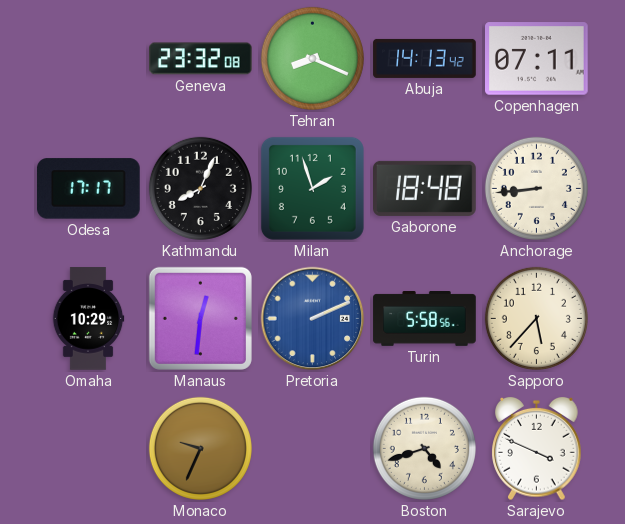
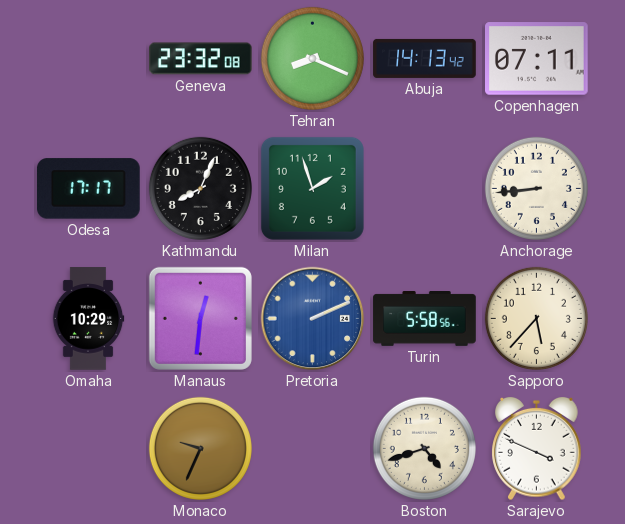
Gaborone: 18:48 -> none
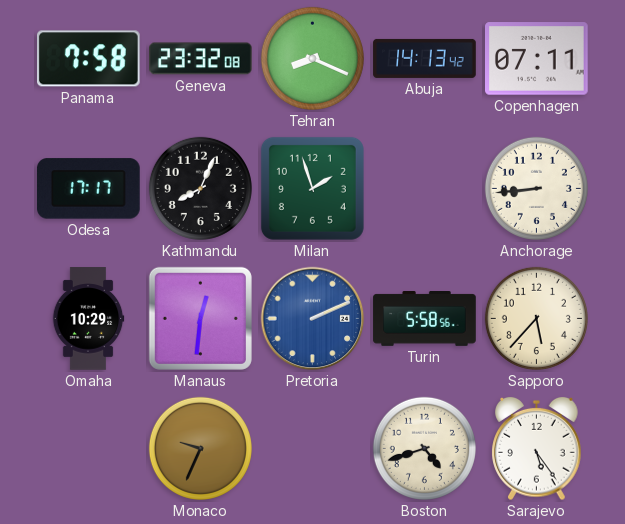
Panama: none -> 7:58
Sarajevo: 3:49 -> 5:24
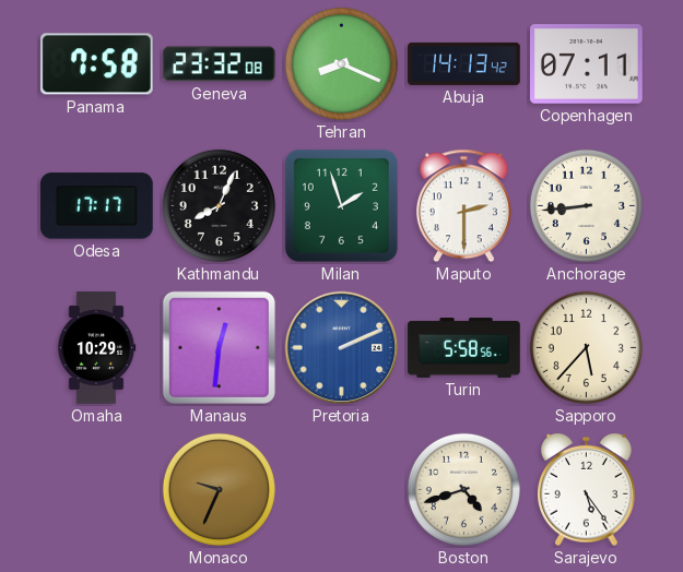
Maputo: none -> 2:30
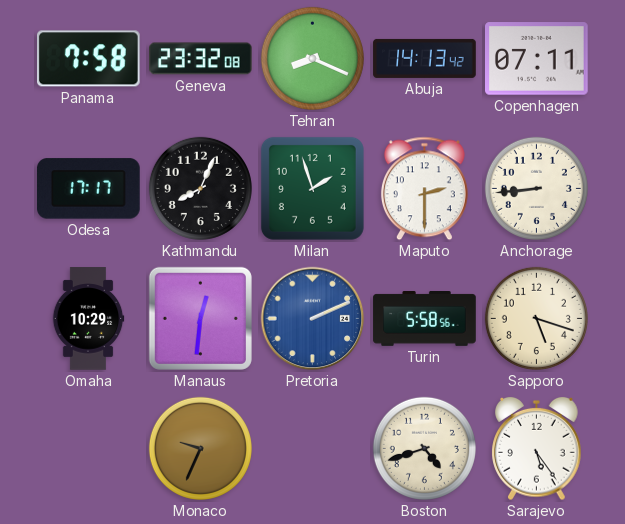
Sapporo: 5:37 -> 5:18
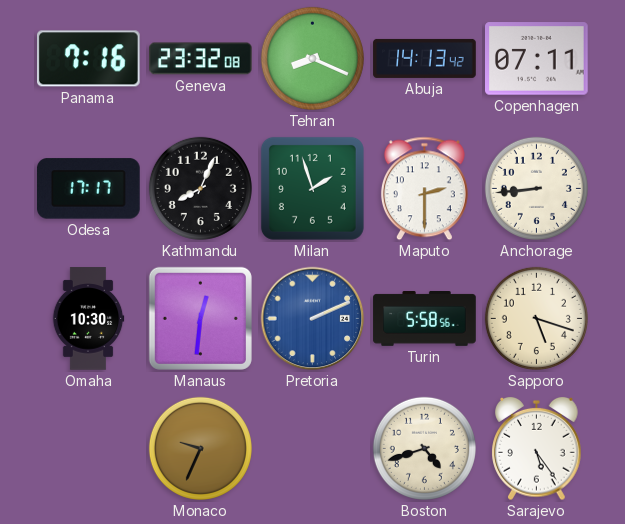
Panama: 7:58 -> 7:16
Omaha: 10:29 -> 10:30
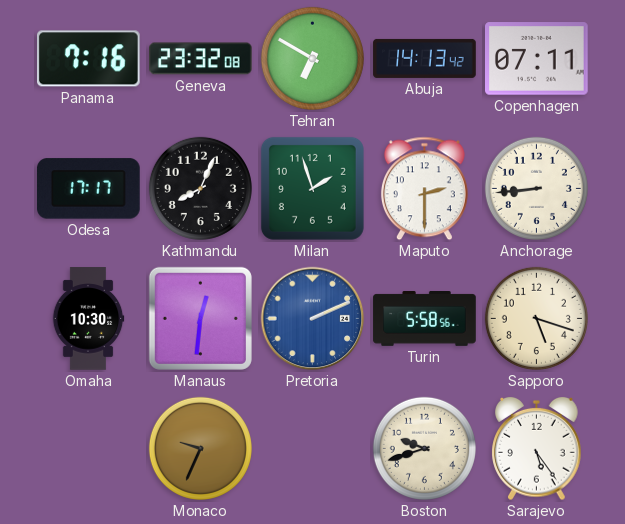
Tehran: 8:19 -> 6:50
Boston: 4:42 -> 9:42
